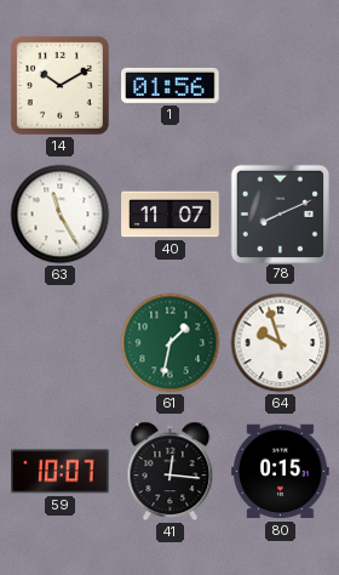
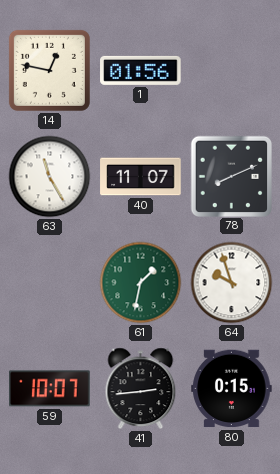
14: 10:10 -> 12:47
41: 12:16 -> 2:44
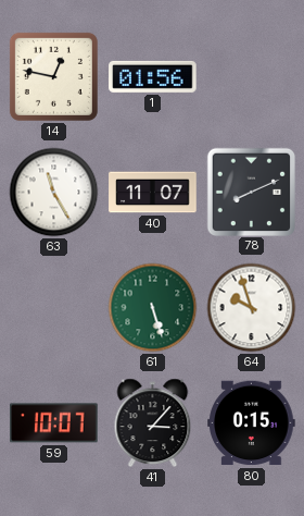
61: 1:32 -> 5:27
41: 2:44 -> 3:07
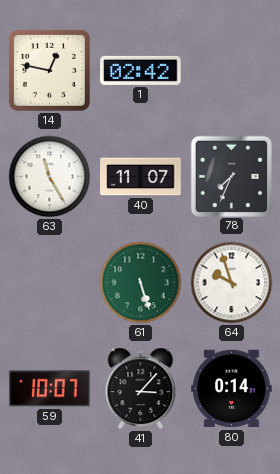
1: 01:56 -> 02:42
78: 8:11 -> 7:34
80: 0:15 -> 0:14
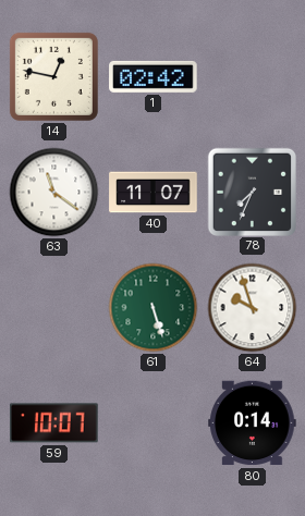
63: 11:25 -> 11:21
41: 3:07 -> none
